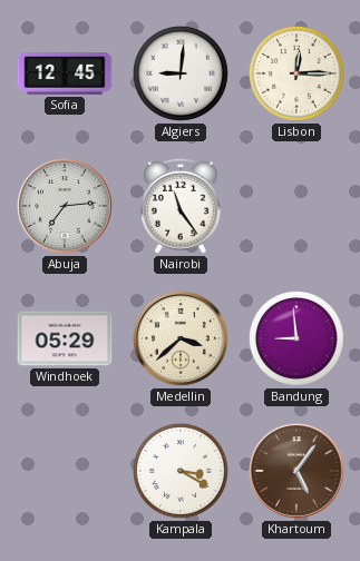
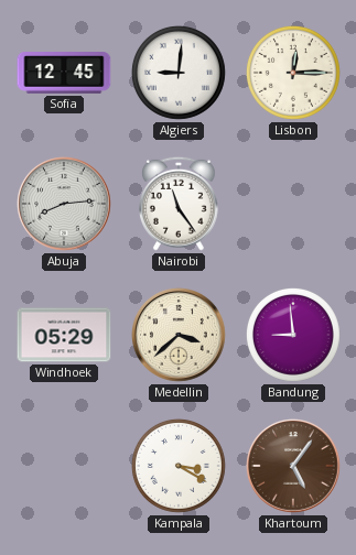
Abuja: 7:14 -> 8:14
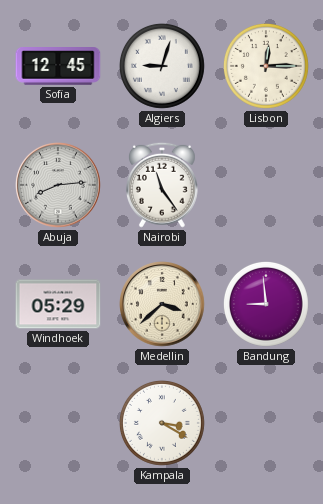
Algiers: 9:01 -> 9:03
Khartoum: 5:06 -> none
